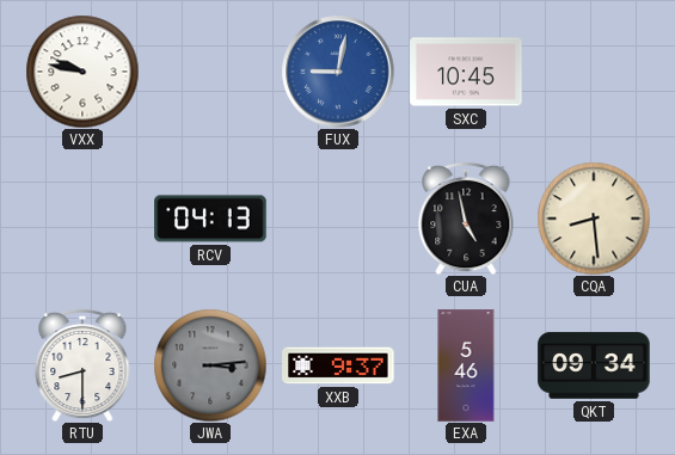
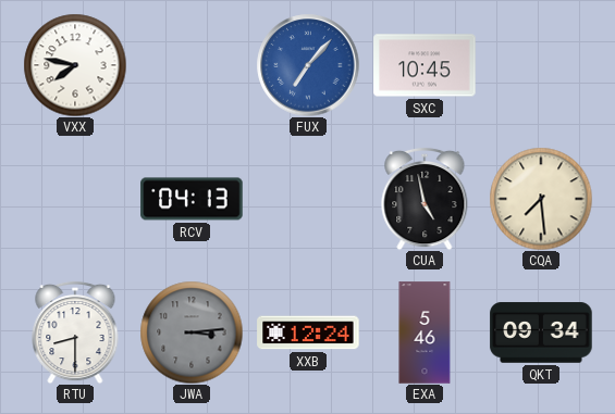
VXX: 9:47 -> 7:47
FUX: 9:02 -> 7:07
CQA: 8:29 -> 7:29
XXB: 9:37 -> 12:24
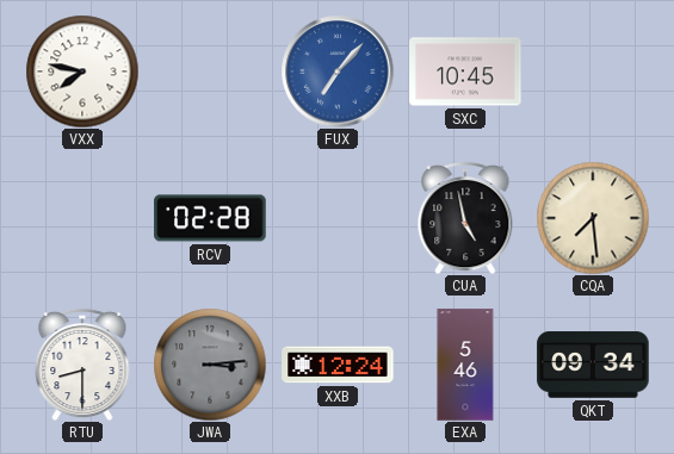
RCV: 04:13 -> 02:28
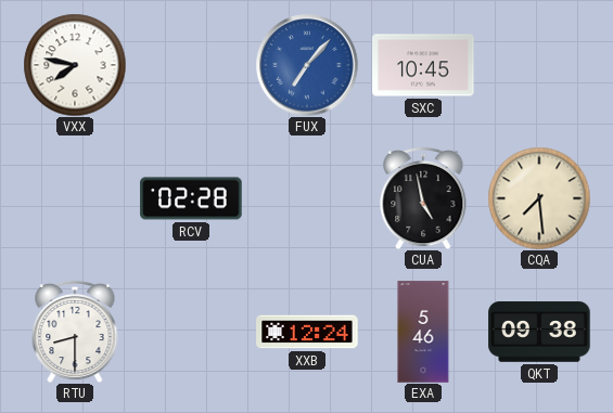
JWA: 3:14 -> none
QKT: 09:34 -> 09:38
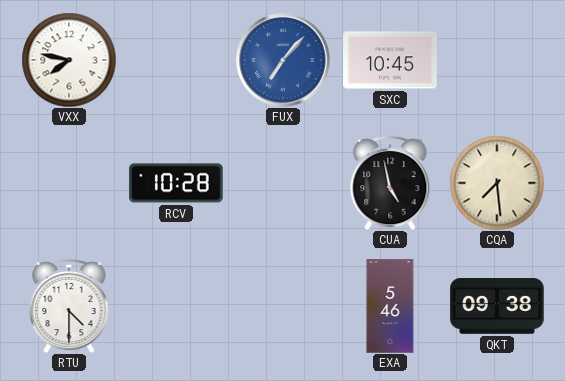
RCV: 02:28 -> 10:28
RTU: 8:30 -> 4:30
XXB: 12:24 -> none
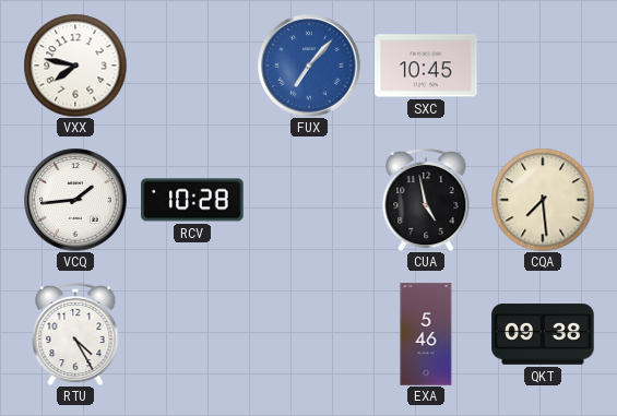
VCQ: none -> 1:44
RTU: 4:30 -> 4:25
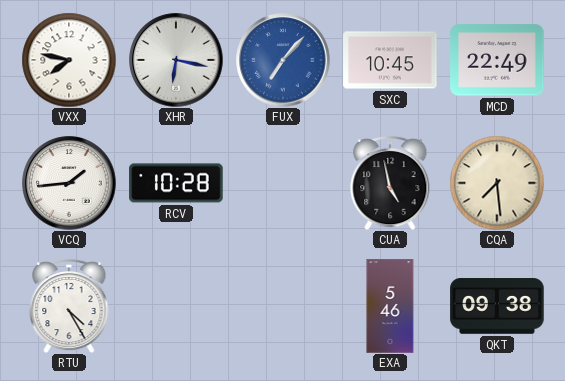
XHR: none -> 6:17
MCD: none -> 22:49
